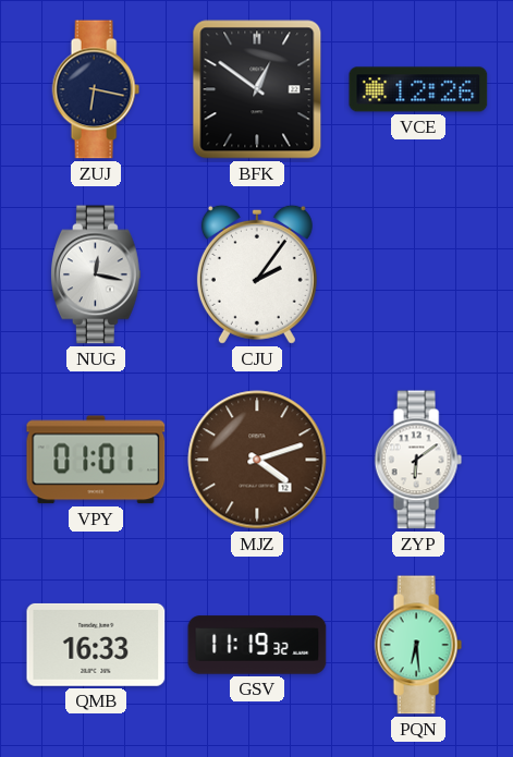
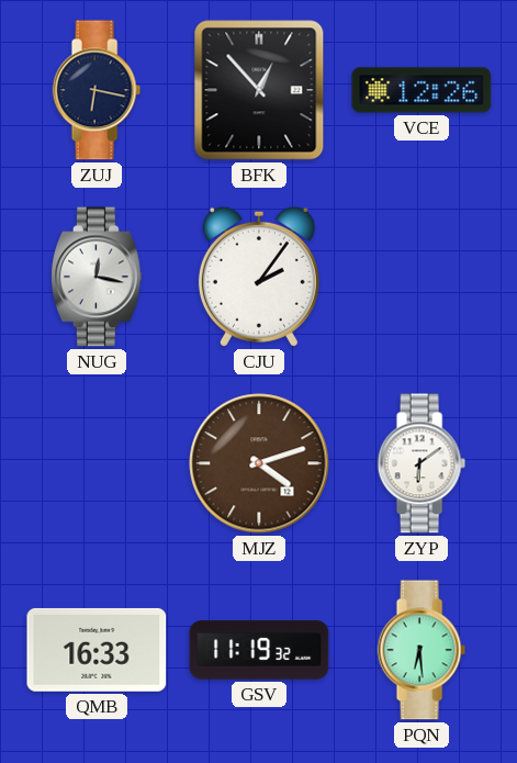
BFK: 12:51 -> 12:53
VPY: 01:01 -> none
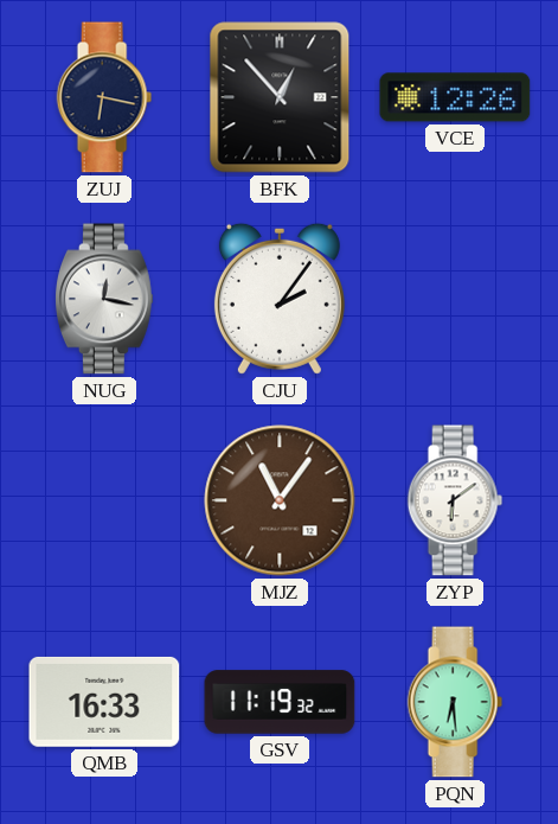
MJZ: 4:12 -> 11:06
